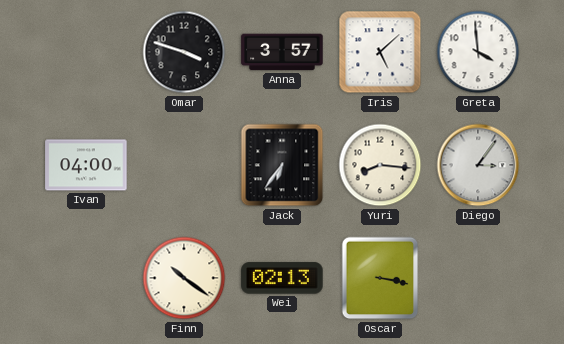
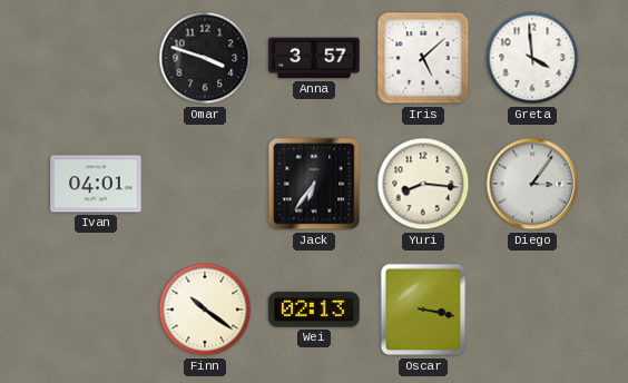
Ivan: 04:00 -> 04:01
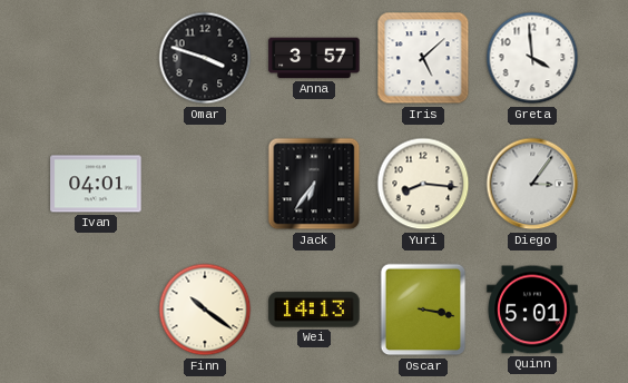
Wei: 02:13 -> 14:13
Quinn: none -> 5:01
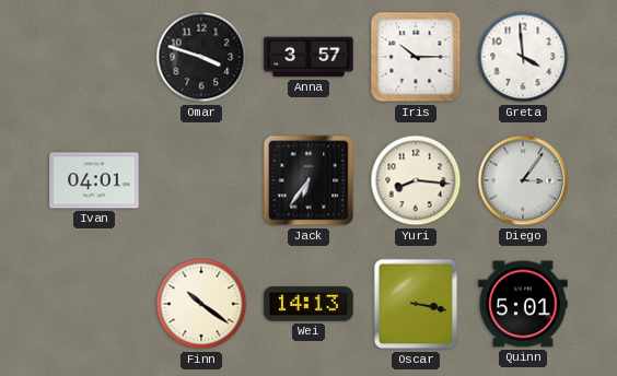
Iris: 5:08 -> 10:15
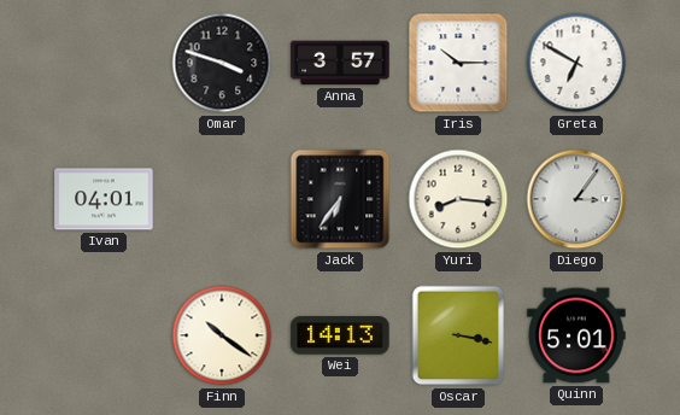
Greta: 3:59 -> 6:50
